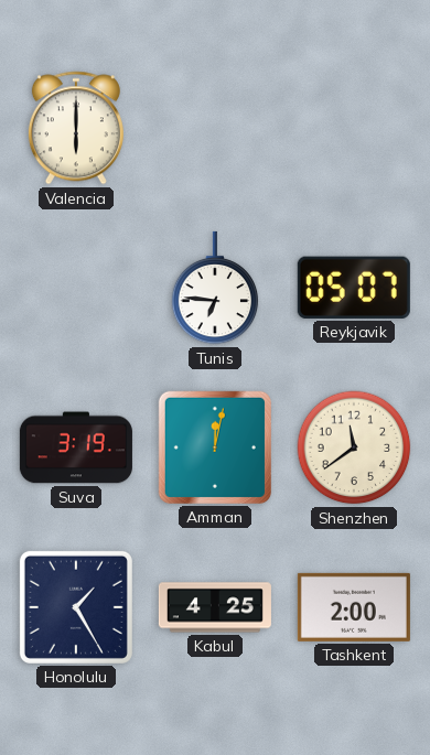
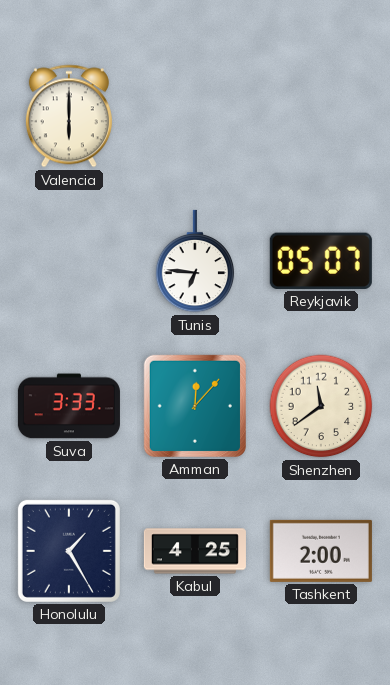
Suva: 3:19 -> 3:33
Amman: 12:02 -> 12:07
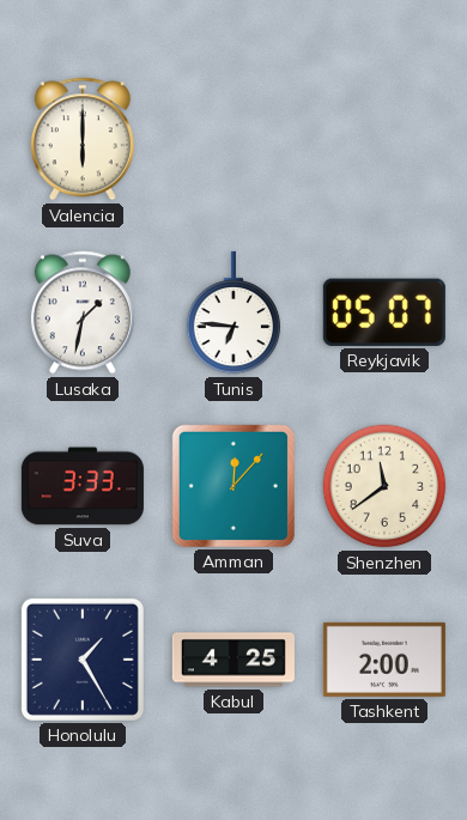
Lusaka: none -> 1:32
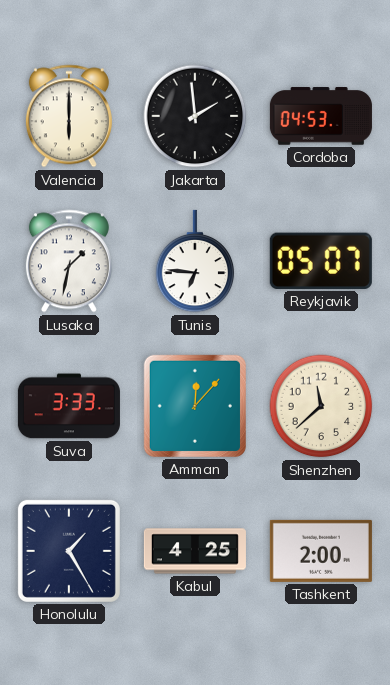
Jakarta: none -> 1:59
Cordoba: none -> 04:53
Shenzhen: 11:39 -> 11:38
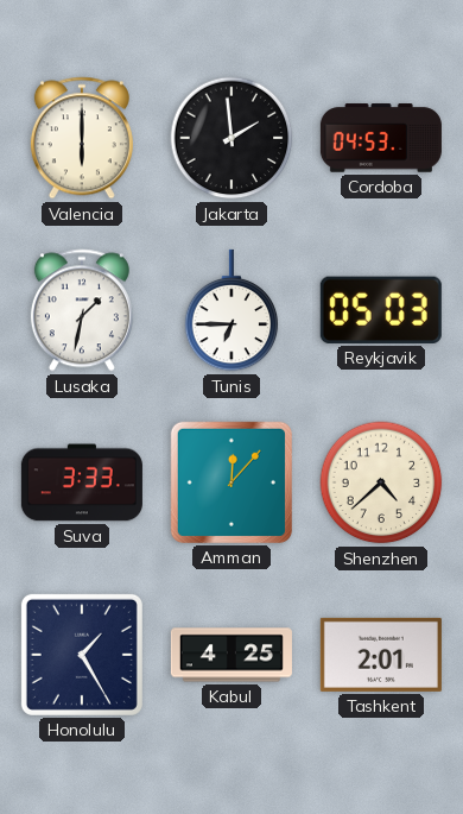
Tunis: 6:46 -> 6:45
Reykjavik: 05:07 -> 05:03
Shenzhen: 11:38 -> 4:38
Tashkent: 2:00 -> 2:01
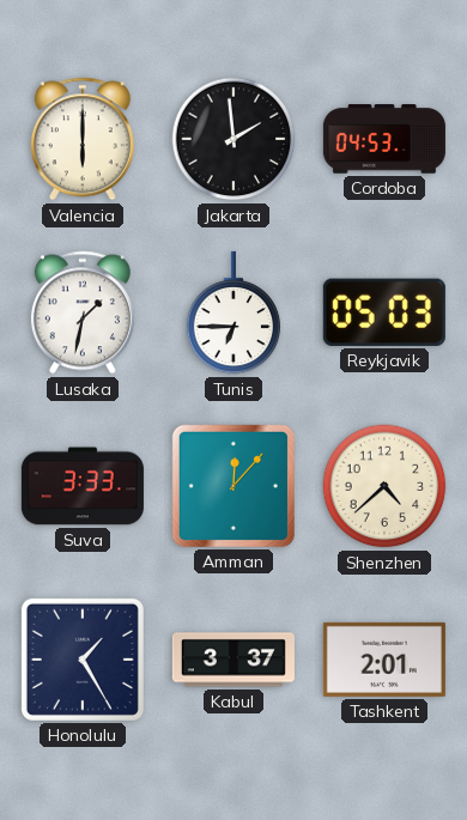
Kabul: 4:25 -> 3:37
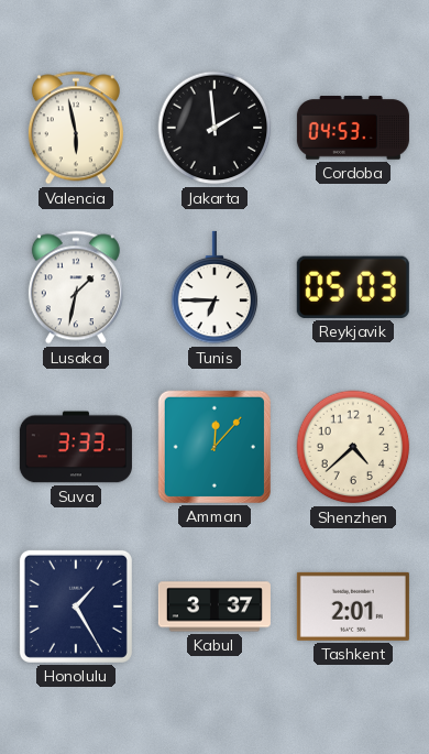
Valencia: 6:00 -> 5:58
